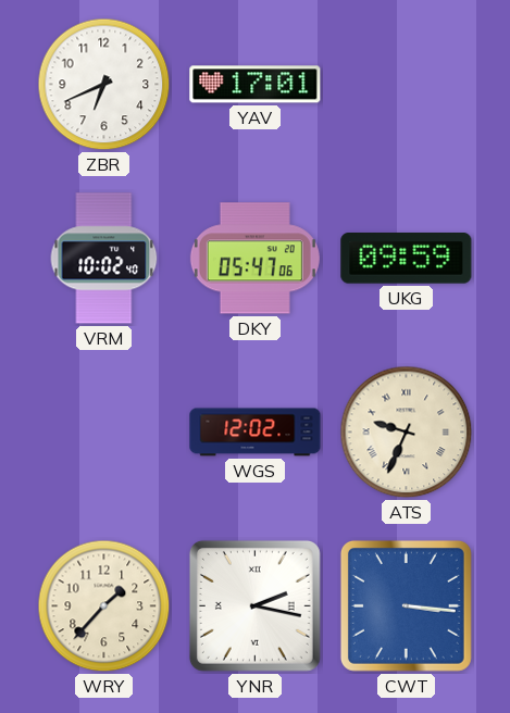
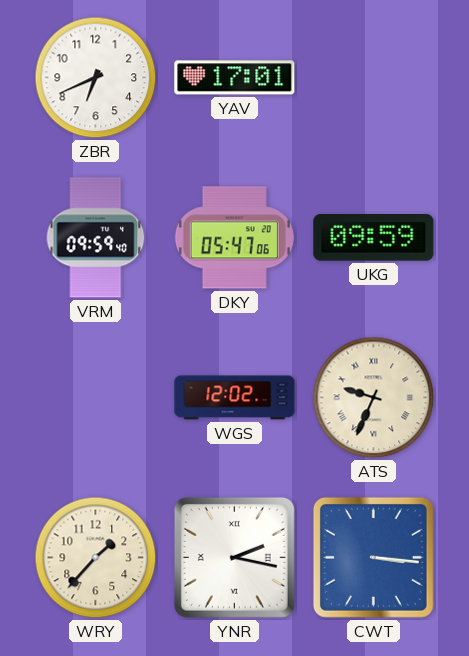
VRM: 10:02 -> 09:59
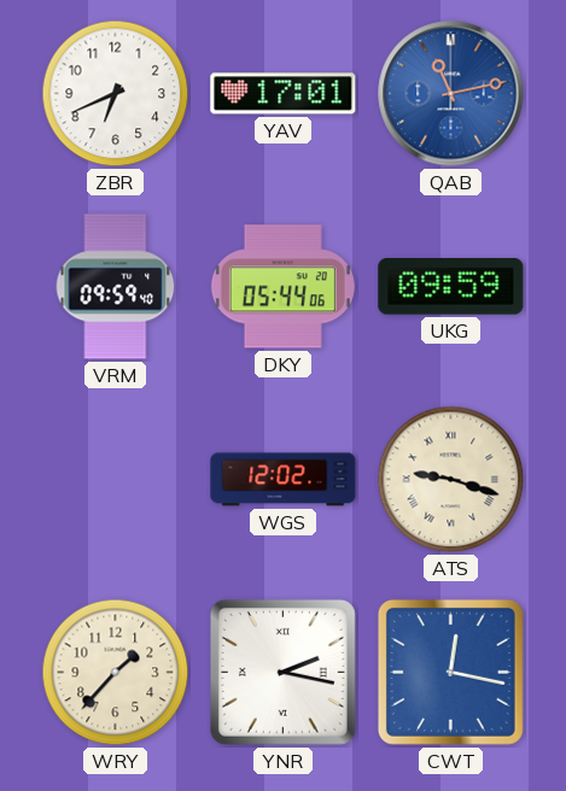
QAB: none -> 11:13
DKY: 05:47 -> 05:44
ATS: 9:34 -> 9:18
CWT: 3:16 -> 12:17
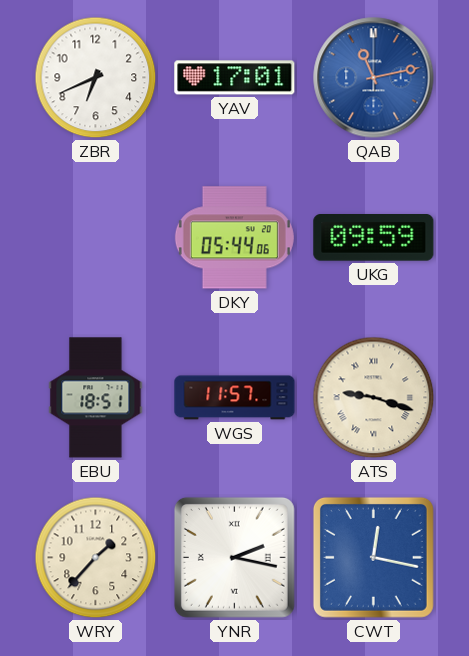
VRM: 09:59 -> none
EBU: none -> 18:51
WGS: 12:02 -> 11:57
